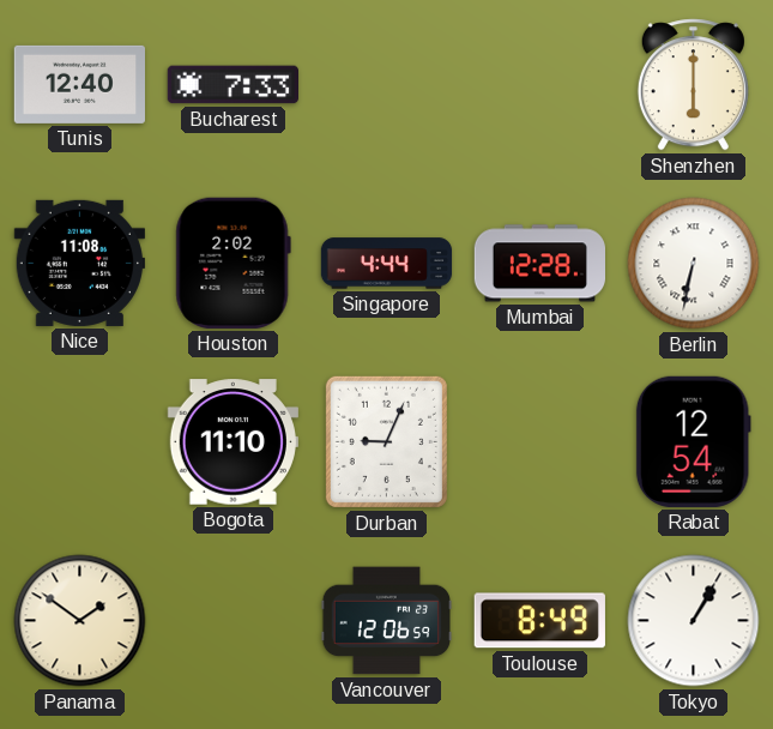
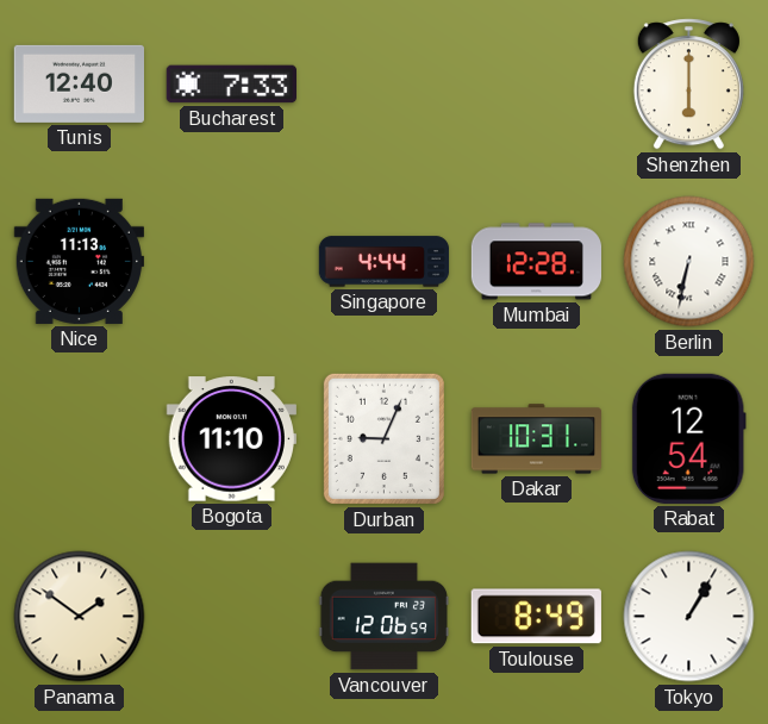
Nice: 11:08 -> 11:13
Houston: 2:02 -> none
Dakar: none -> 10:31
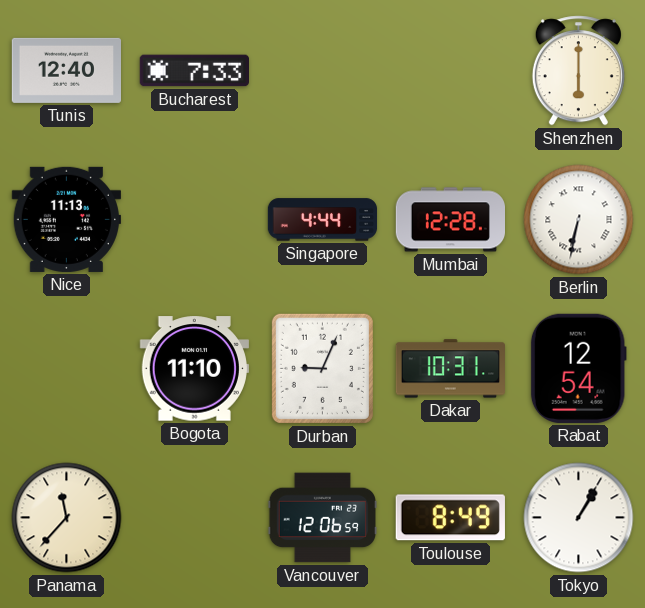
Panama: 1:51 -> 11:37
